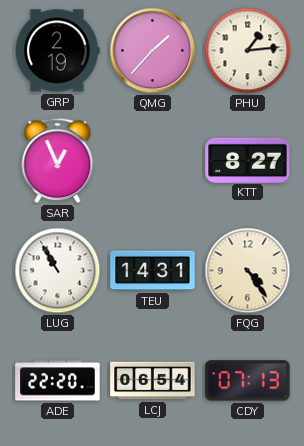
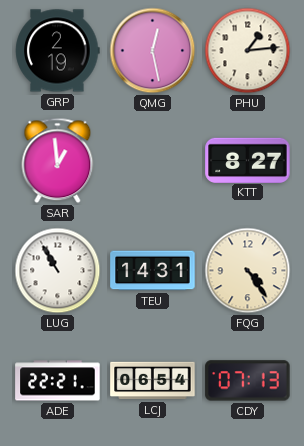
QMG: 1:37 -> 12:28
SAR: 12:56 -> 12:59
ADE: 22:20 -> 22:21
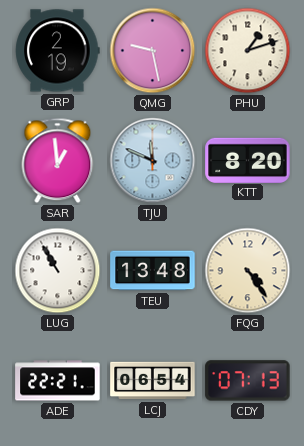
QMG: 12:28 -> 9:28
PHU: 1:14 -> 1:12
TJU: none -> 11:49
KTT: 8:27 -> 8:20
TEU: 14:31 -> 13:48
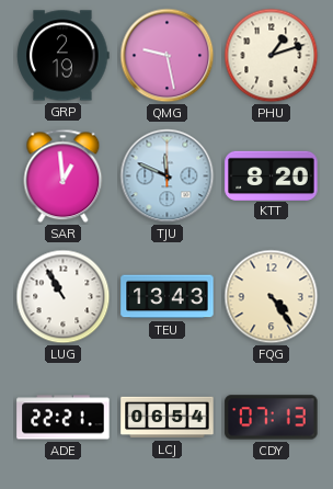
TEU: 13:48 -> 13:43
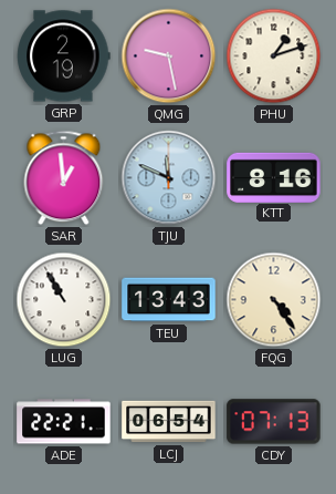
KTT: 8:20 -> 8:16
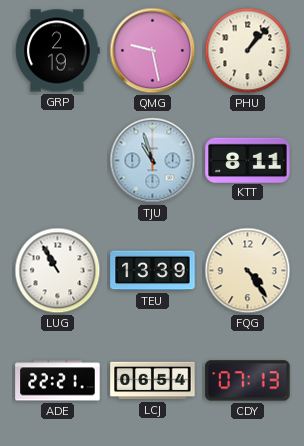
PHU: 1:12 -> 1:07
SAR: 12:59 -> none
TJU: 11:49 -> 10:57
KTT: 8:16 -> 8:11
TEU: 13:43 -> 13:39
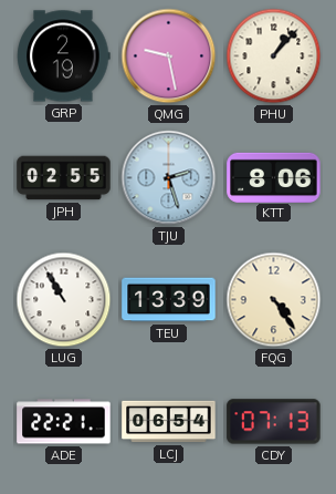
JPH: none -> 02:55
TJU: 10:57 -> 2:27
KTT: 8:11 -> 8:06
